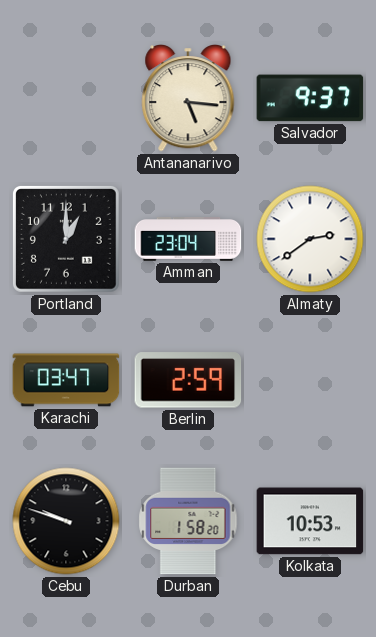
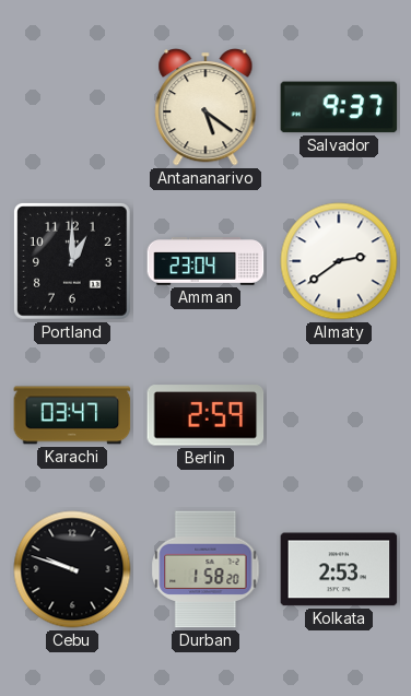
Antananarivo: 5:16 -> 5:21
Kolkata: 10:53 -> 2:53
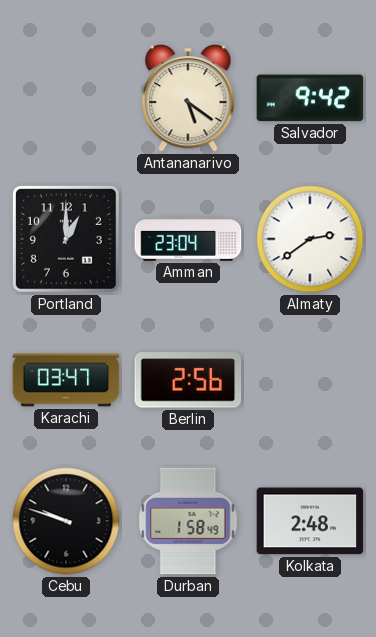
Salvador: 9:37 -> 9:42
Berlin: 2:59 -> 2:56
Durban: 1:58:20 -> 1:58:49
Kolkata: 2:53 -> 2:48
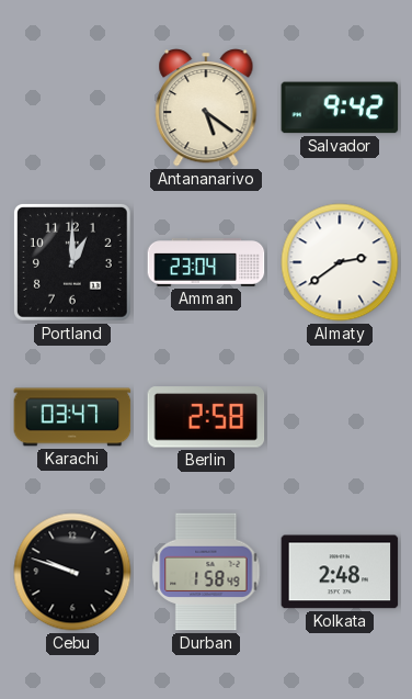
Berlin: 2:56 -> 2:58
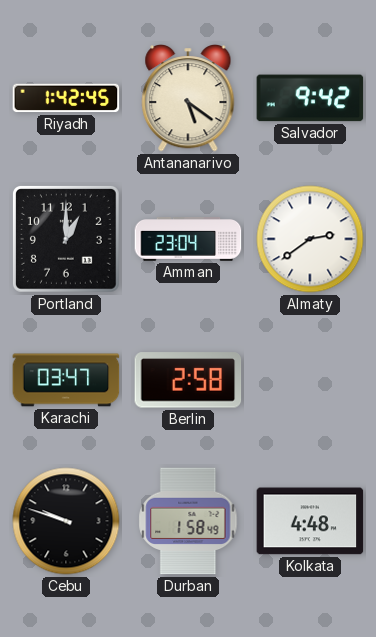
Riyadh: none -> 1:42
Kolkata: 2:48 -> 4:48
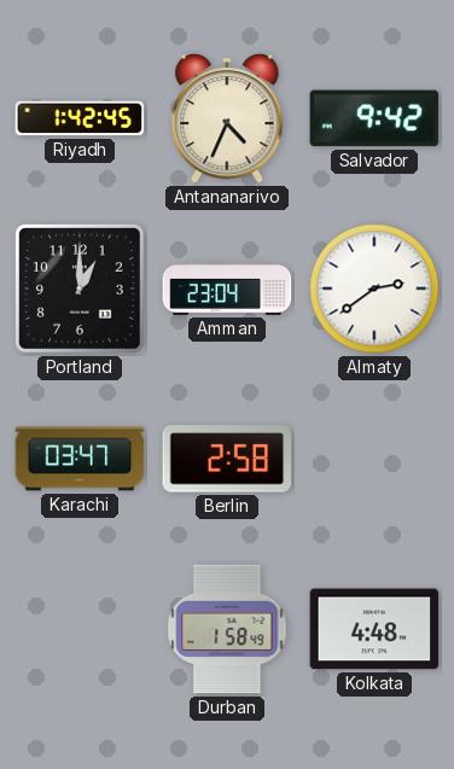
Antananarivo: 5:21 -> 4:34
Cebu: 9:48 -> none
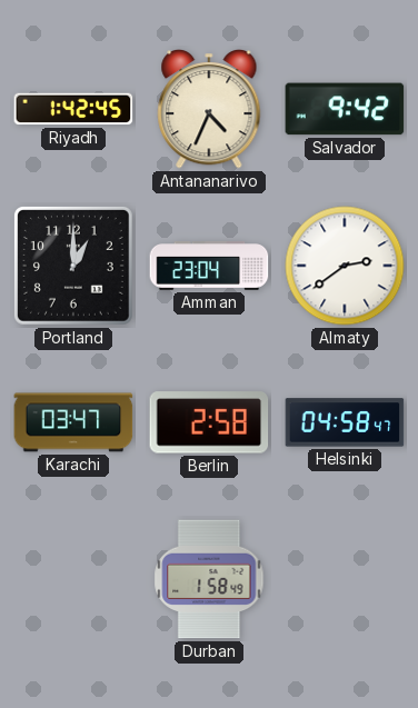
Helsinki: none -> 04:58
Kolkata: 4:48 -> none
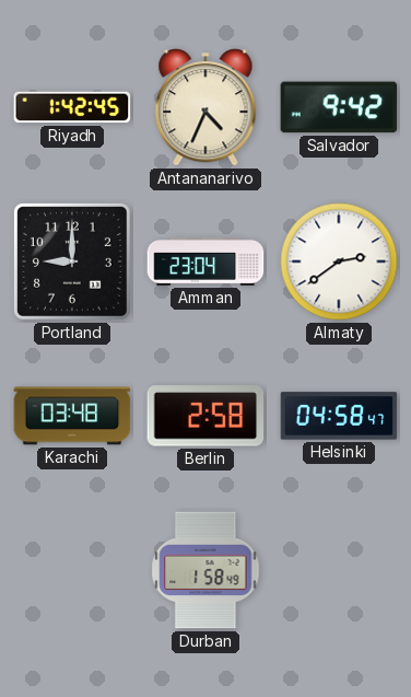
Portland: 1:00 -> 9:00
Karachi: 03:47 -> 03:48
